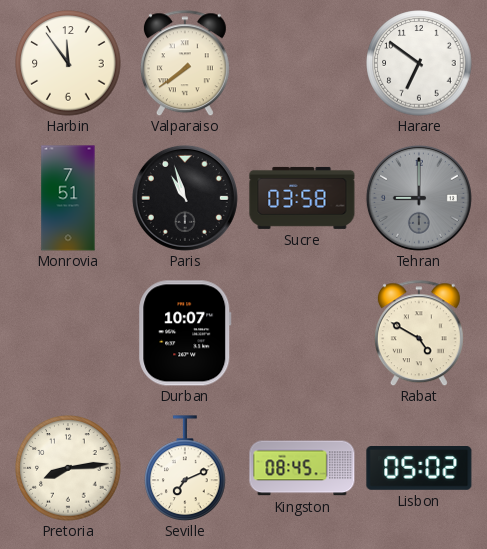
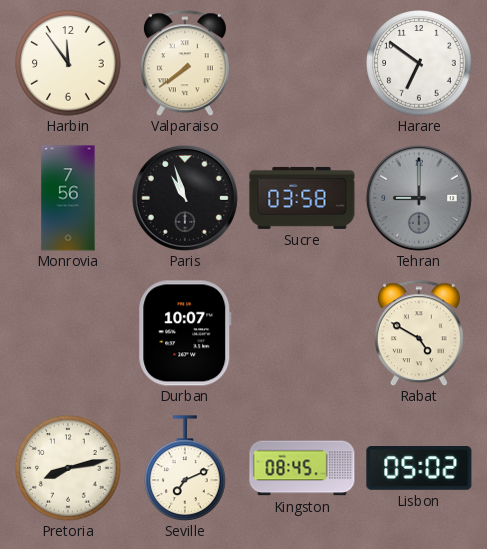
Monrovia: 7:51 -> 7:56
Pretoria: 8:14 -> 8:13
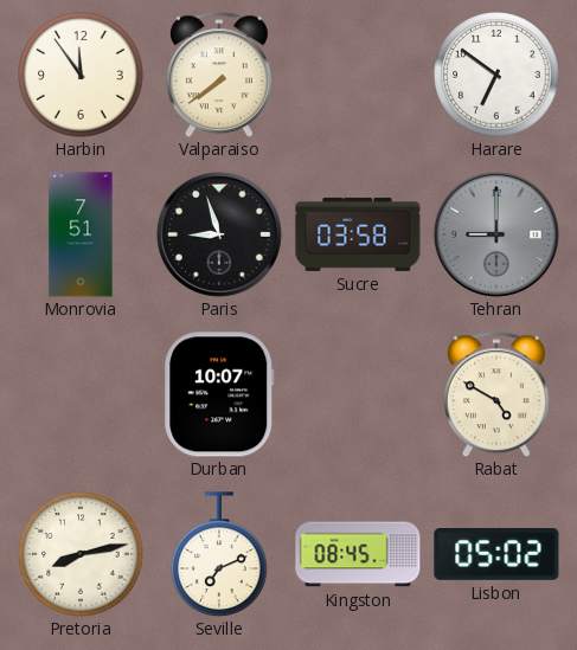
Monrovia: 7:56 -> 7:51
Paris: 10:57 -> 8:57
